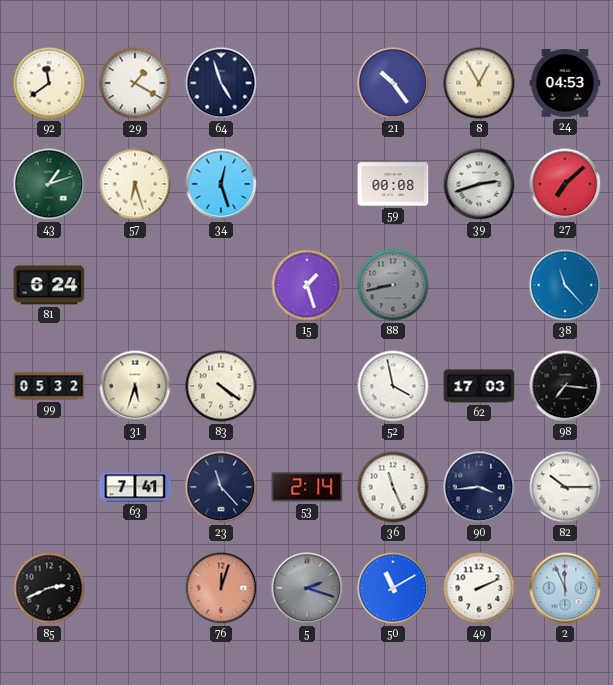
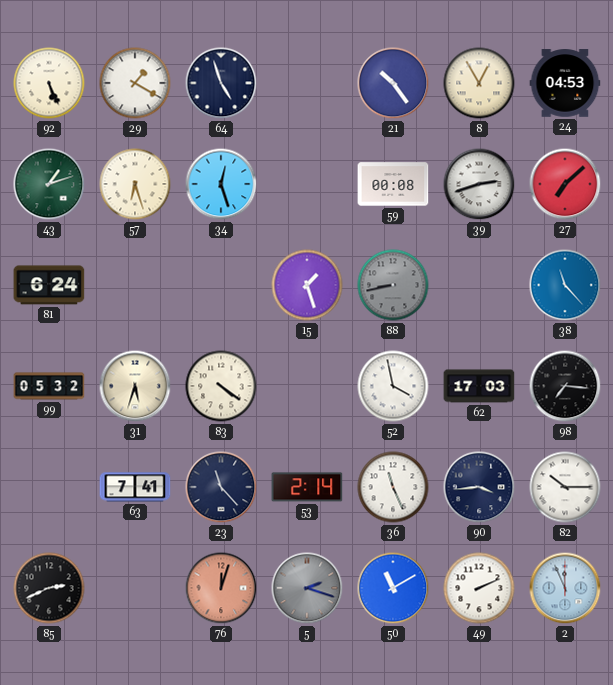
92: 11:39 -> 5:26
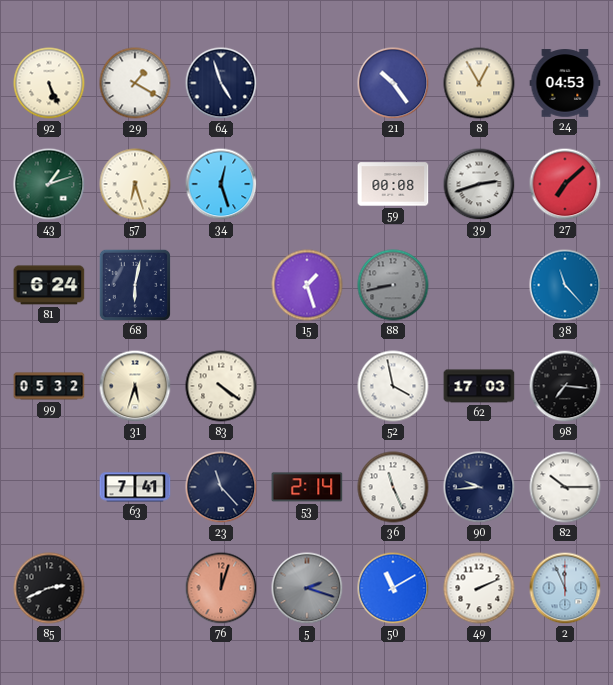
68: none -> 6:02
90: 3:44 -> 9:44
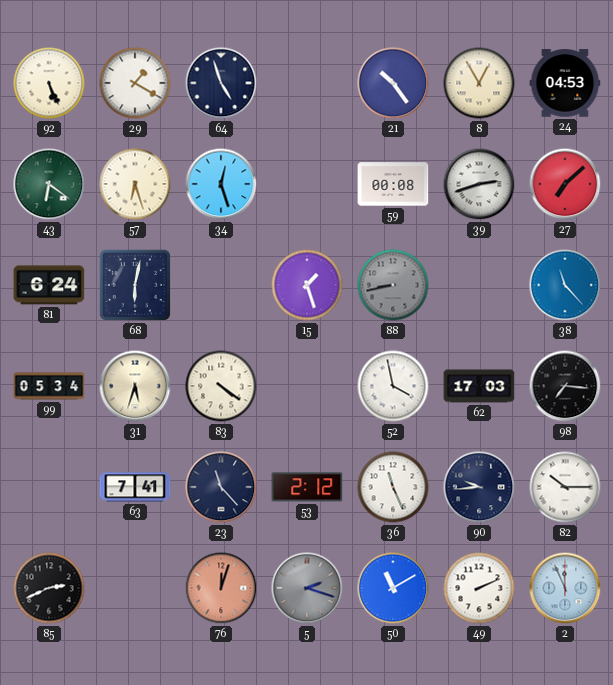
43: 1:12 -> 6:21
99: 05:32 -> 05:34
53: 2:14 -> 2:12
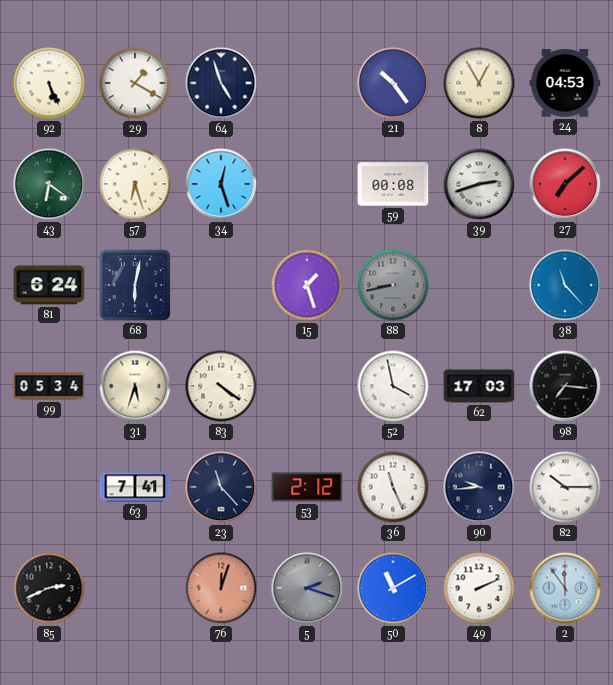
2: 11:56 -> 11:54
